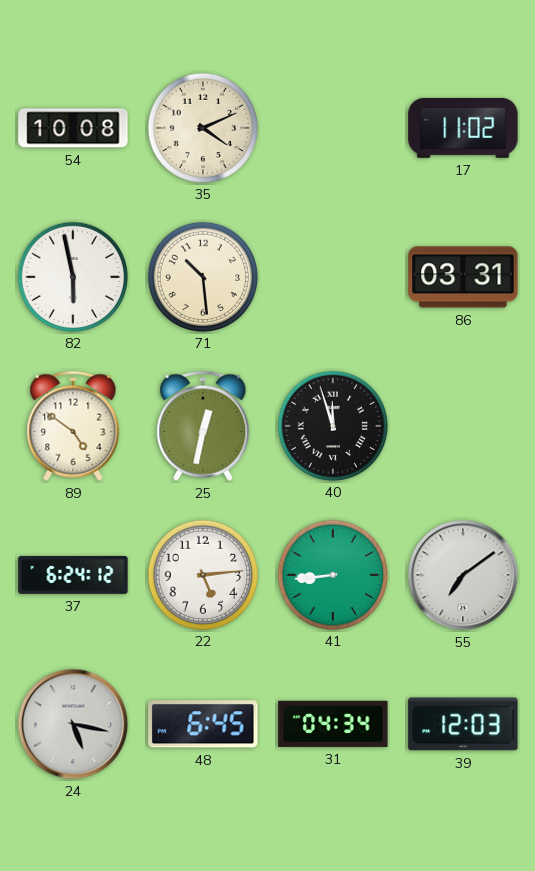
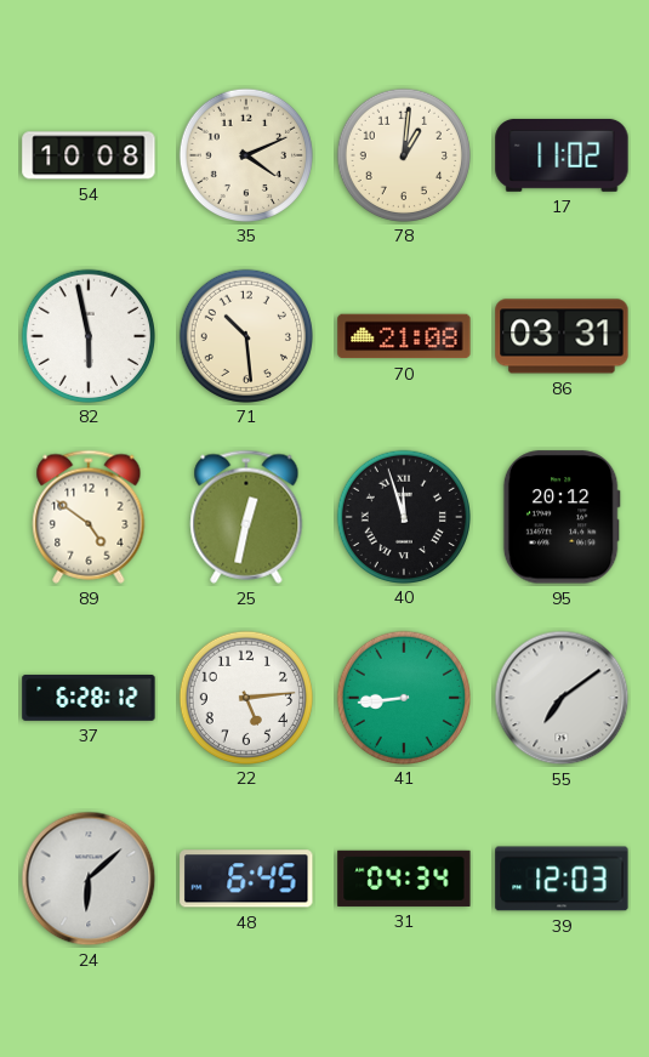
78: none -> 1:01
70: none -> 21:08
95: none -> 20:12
37: 6:24 -> 6:28
24: 5:17 -> 6:08
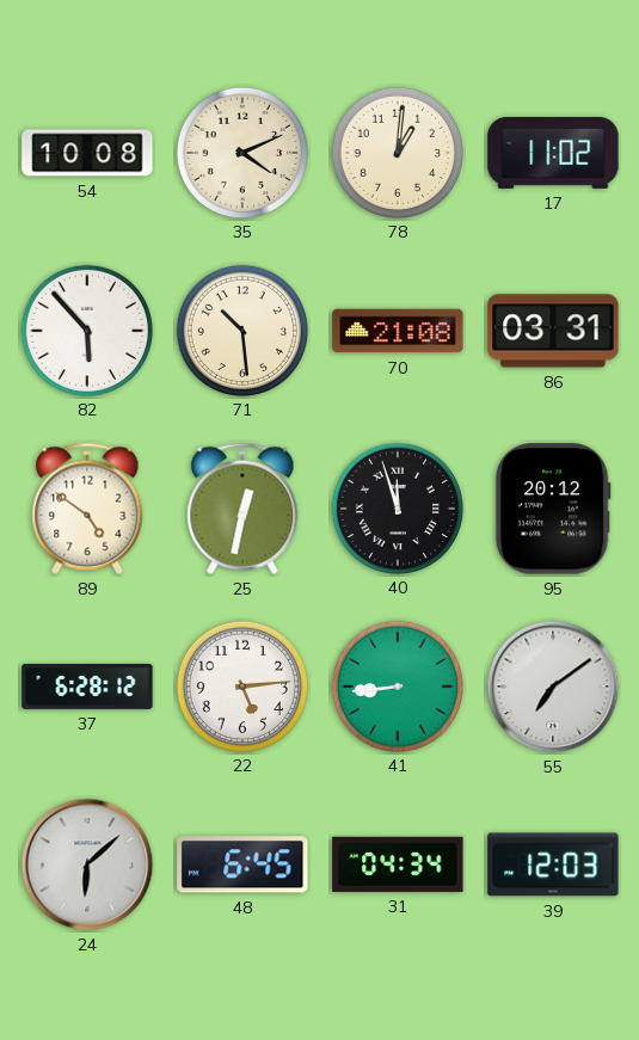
82: 5:58 -> 5:53
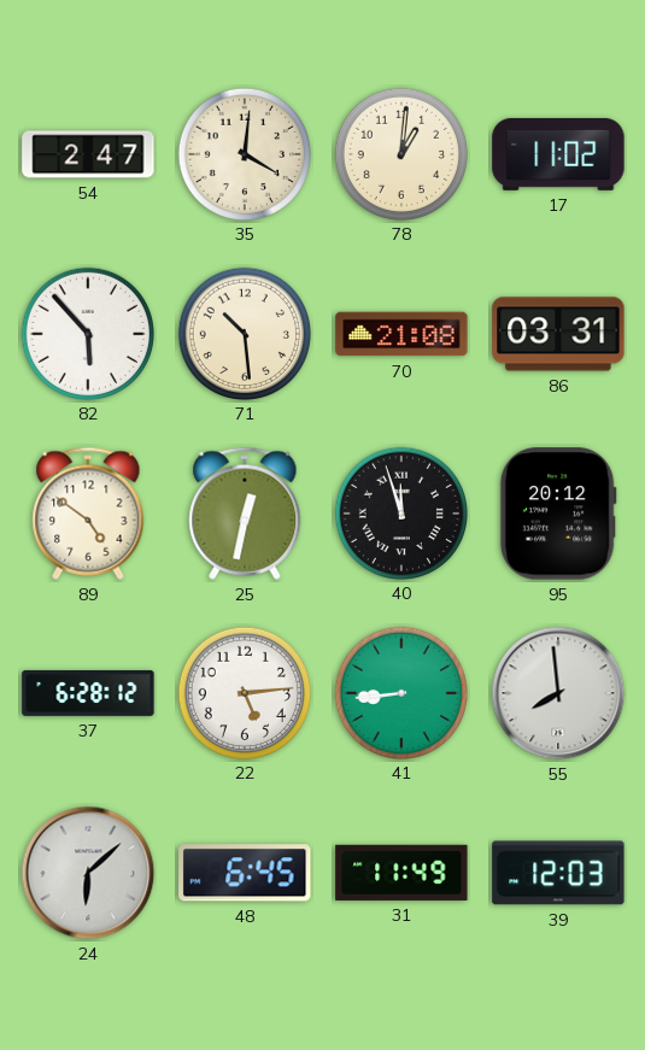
54: 10:08 -> 2:47
35: 4:11 -> 4:01
55: 7:09 -> 7:59
31: 04:34 -> 11:49
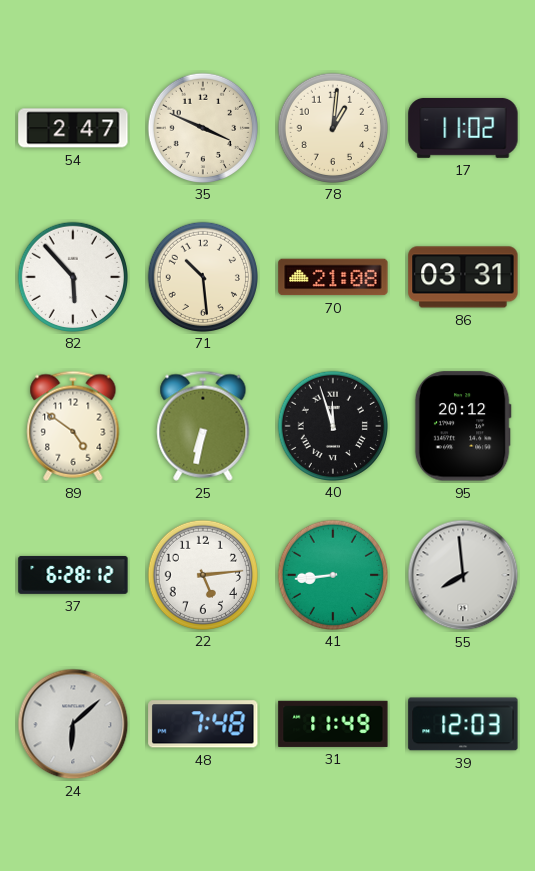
35: 4:01 -> 3:49
25: 12:32 -> 6:32
48: 6:45 -> 7:48
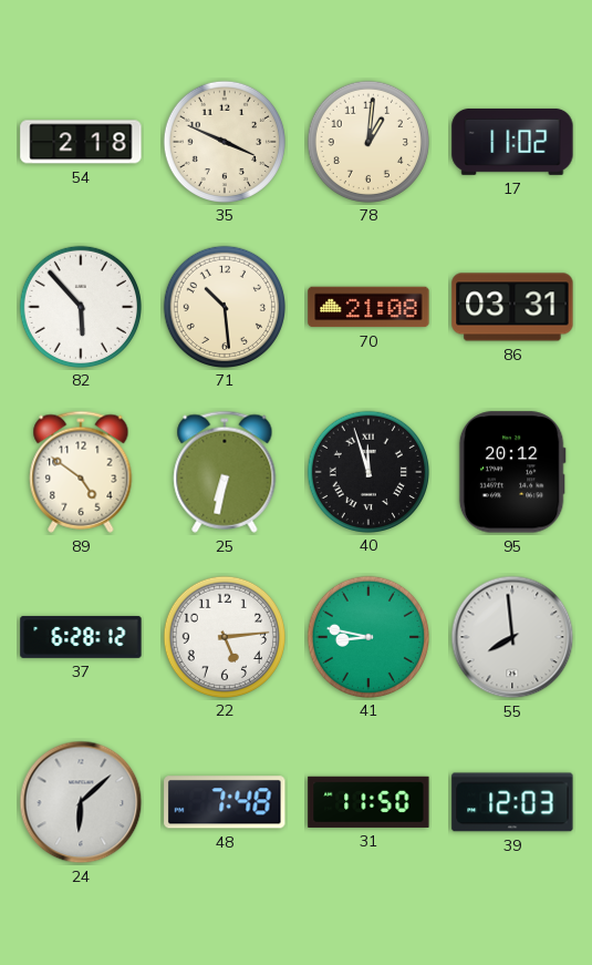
54: 2:47 -> 2:18
41: 8:44 -> 8:47
31: 11:49 -> 11:50
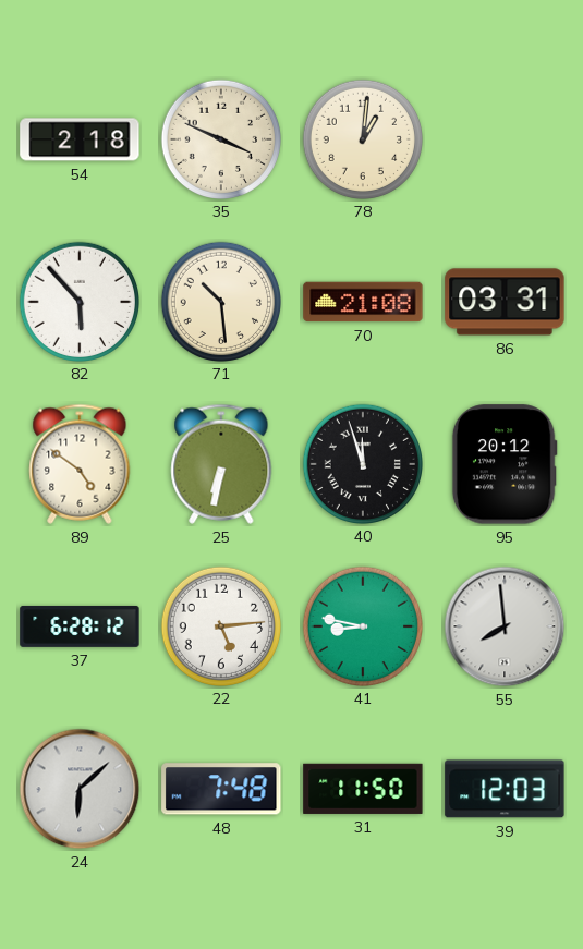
17: 11:02 -> none
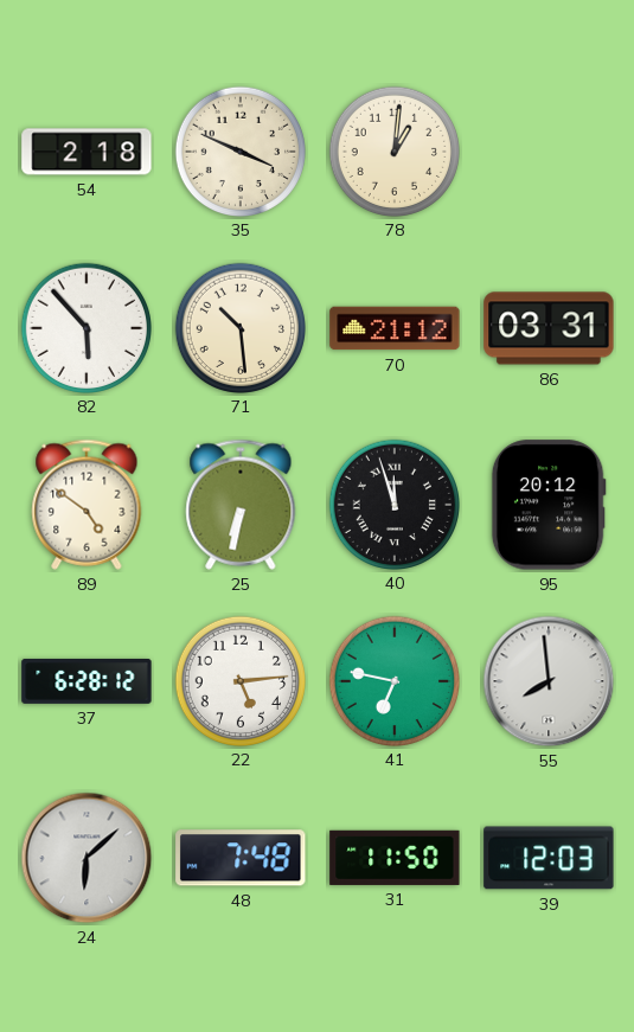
70: 21:08 -> 21:12
41: 8:47 -> 6:47
